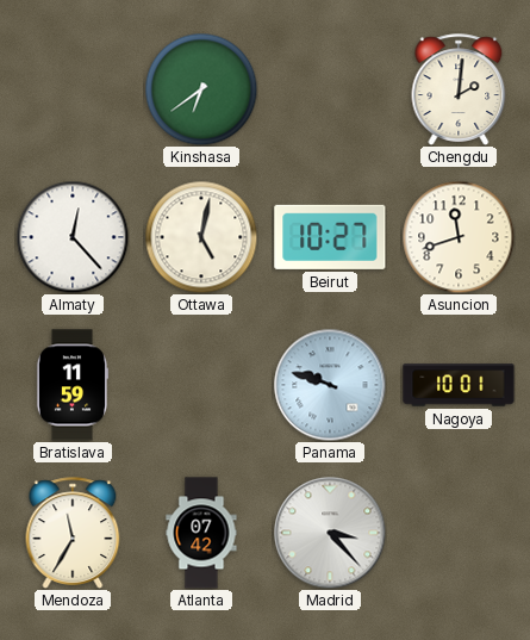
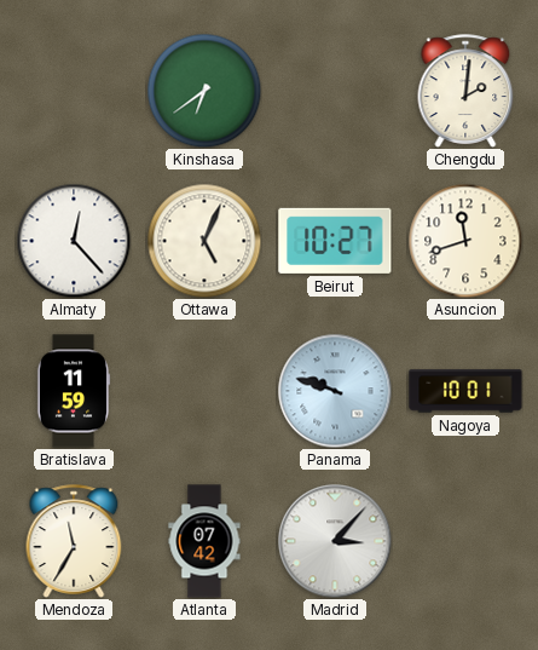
Ottawa: 5:02 -> 5:04
Madrid: 3:23 -> 3:07
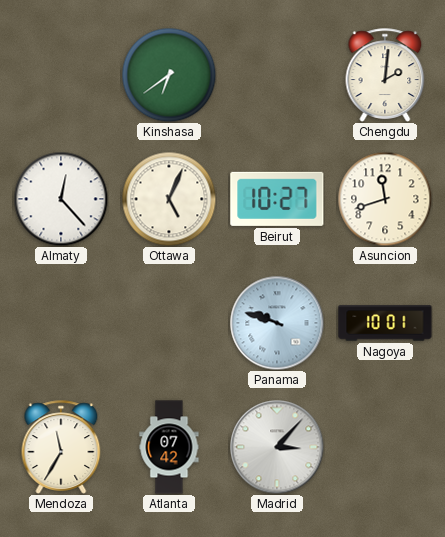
Bratislava: 11:59 -> none
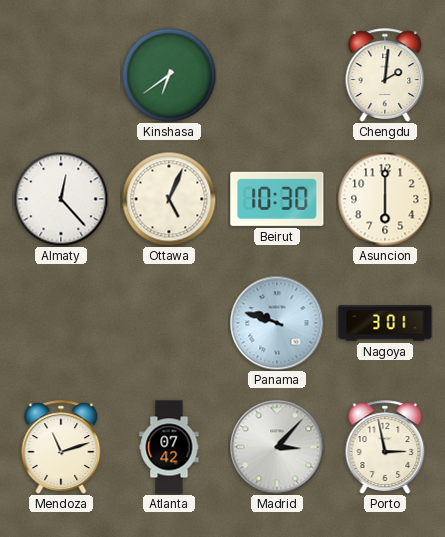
Beirut: 10:27 -> 10:30
Asuncion: 11:42 -> 6:00
Nagoya: 10:01 -> 3:01
Mendoza: 11:35 -> 11:12
Porto: none -> 2:58
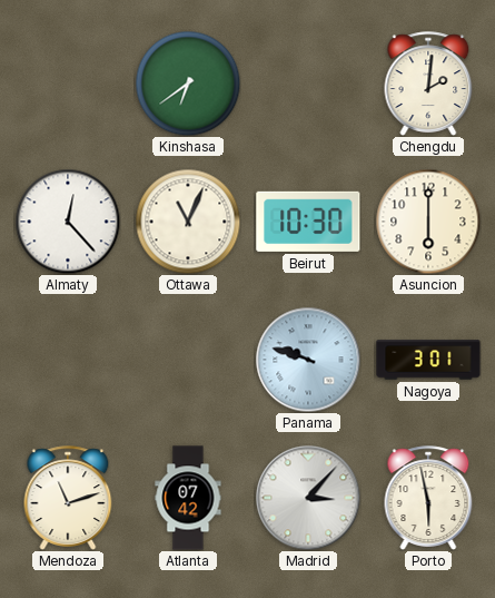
Ottawa: 5:04 -> 11:04
Porto: 2:58 -> 5:58
